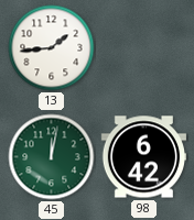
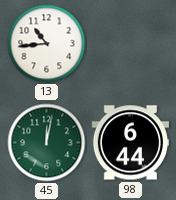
13: 1:44 -> 10:44
98: 6:42 -> 6:44
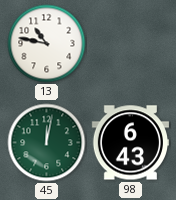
13: 10:44 -> 10:47
98: 6:44 -> 6:43
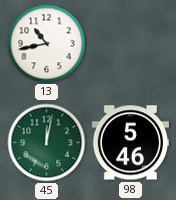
13: 10:47 -> 10:43
98: 6:43 -> 5:46
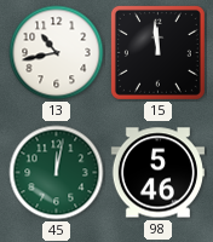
15: none -> 11:59
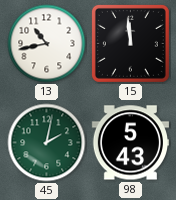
45: 12:02 -> 2:02
98: 5:46 -> 5:43
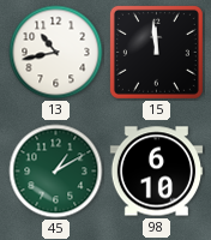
45: 2:02 -> 1:10
98: 5:43 -> 6:10
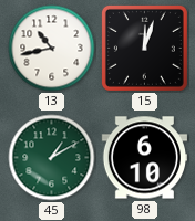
15: 11:59 -> 12:03
